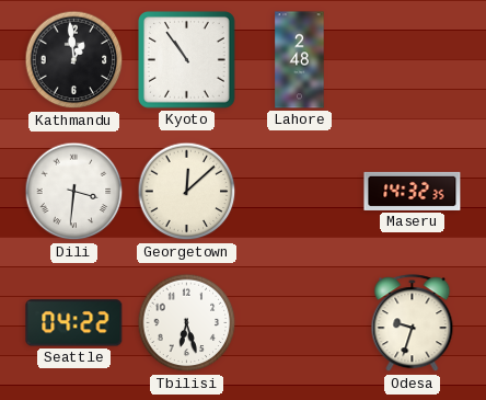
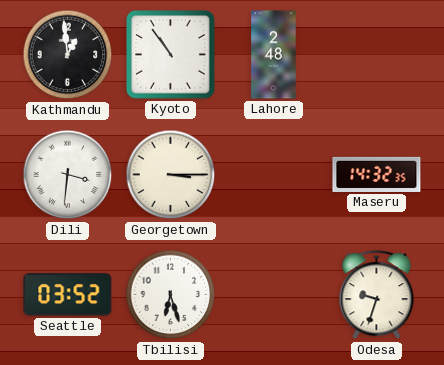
Georgetown: 12:08 -> 3:15
Seattle: 04:22 -> 03:52
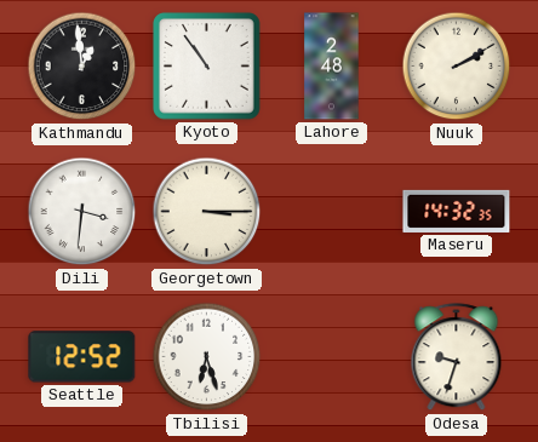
Nuuk: none -> 2:10
Seattle: 03:52 -> 12:52
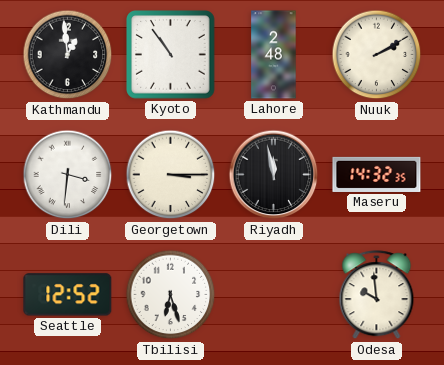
Riyadh: none -> 11:58
Odesa: 9:33 -> 9:59
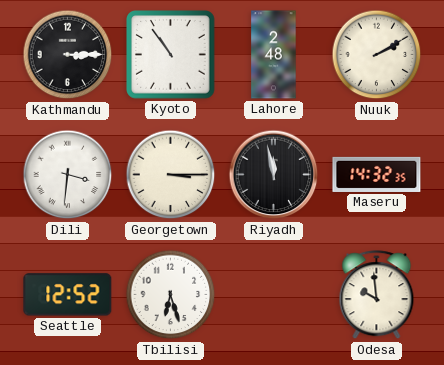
Kathmandu: 12:59 -> 3:15
